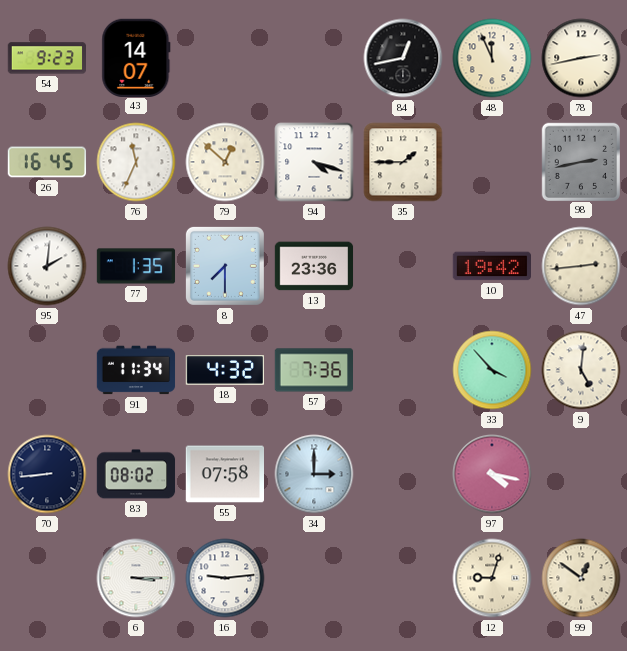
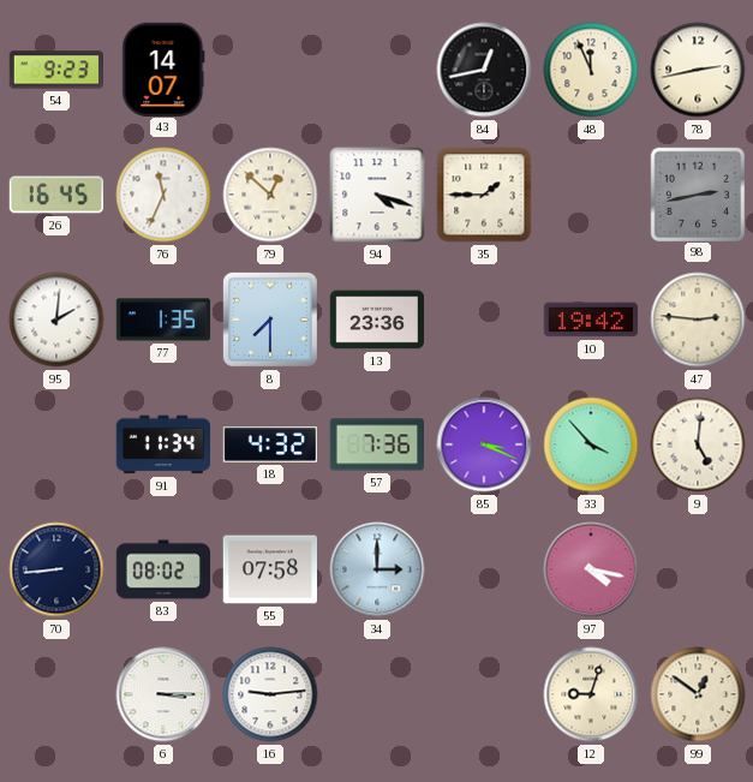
47: 2:44 -> 2:46
85: none -> 3:19
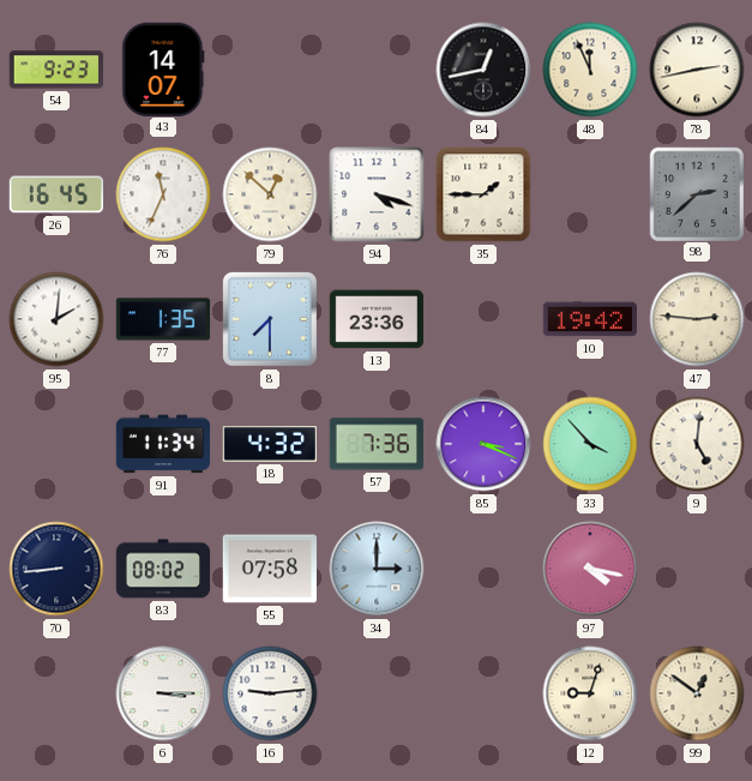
98: 2:43 -> 2:38
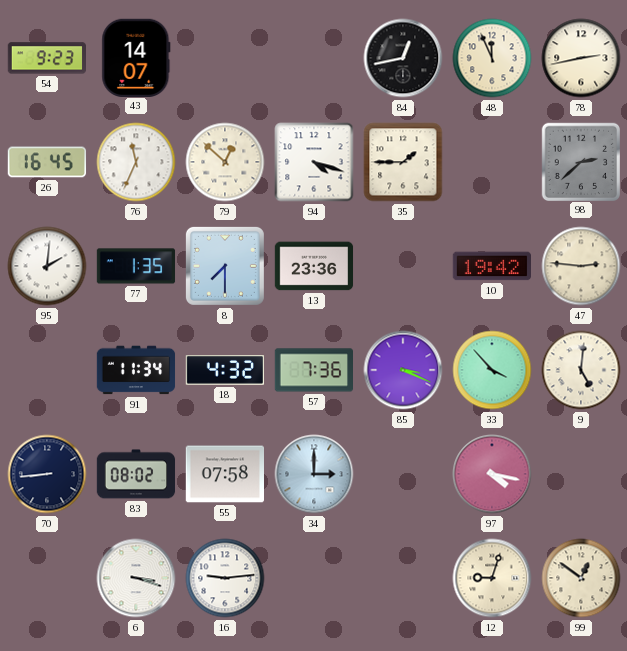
6: 3:15 -> 3:18
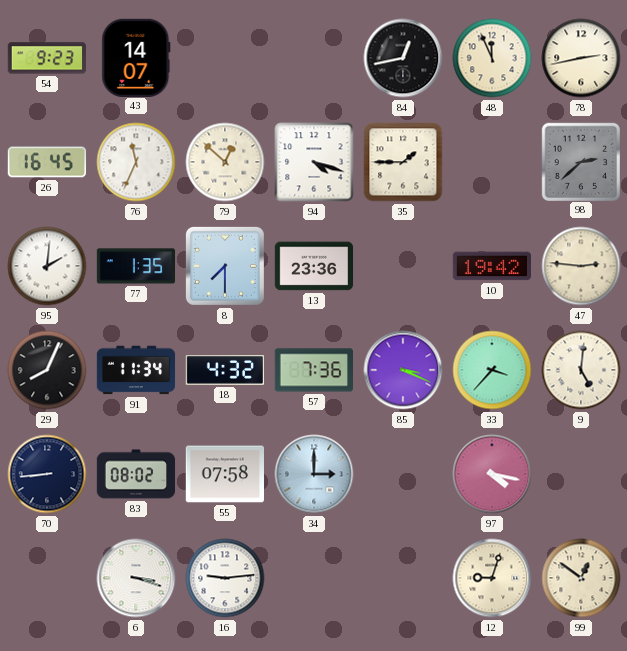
29: none -> 8:04
33: 3:53 -> 3:37
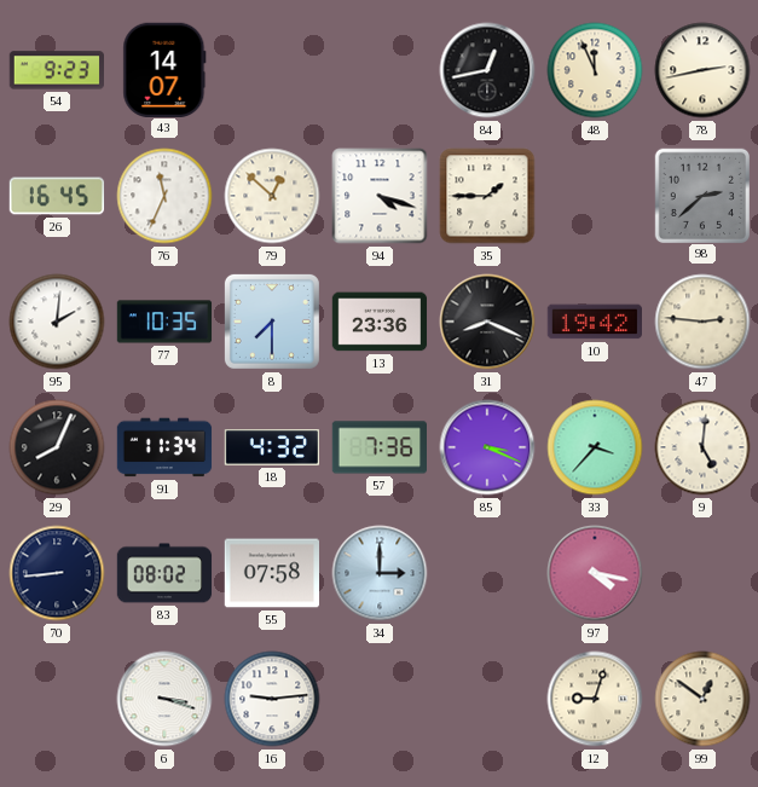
77: 1:35 -> 10:35
31: none -> 8:19
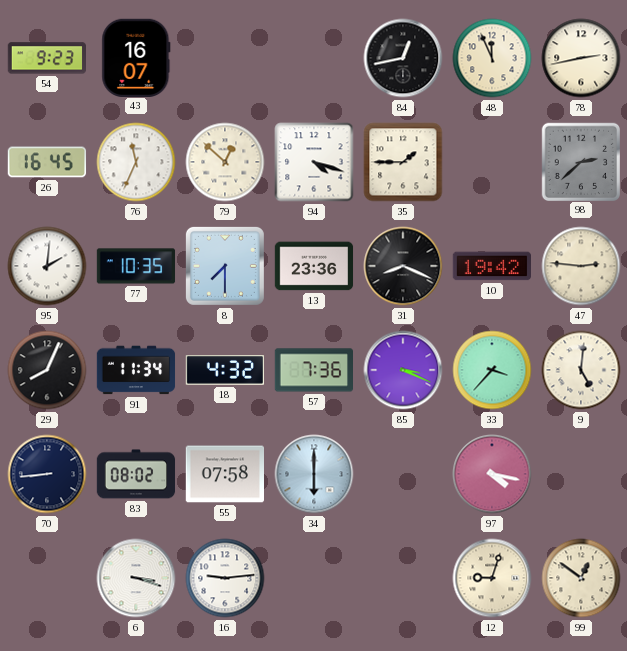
43: 14:07 -> 16:07
34: 3:00 -> 6:00
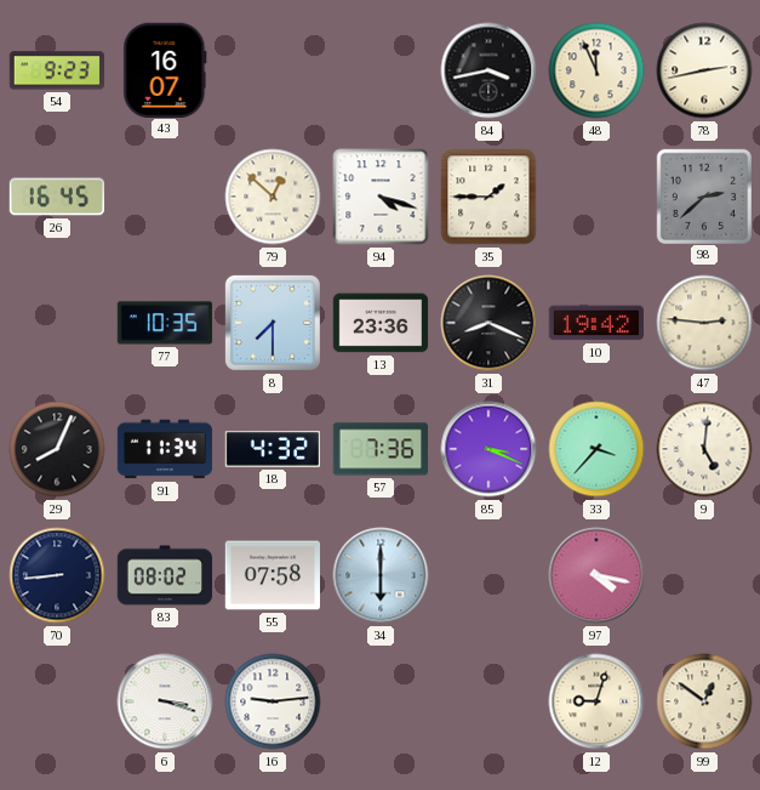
84: 12:43 -> 3:43
76: 11:34 -> none
95: 2:01 -> none
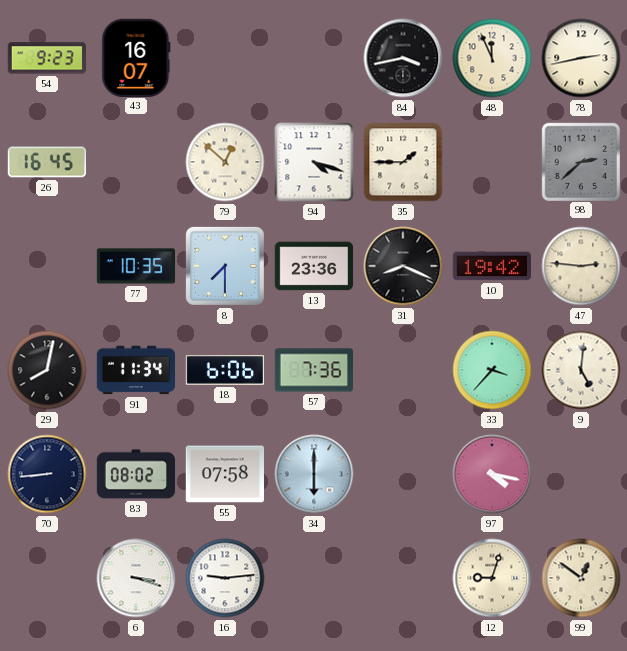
29: 8:04 -> 8:02
18: 4:32 -> 6:06
85: 3:19 -> none
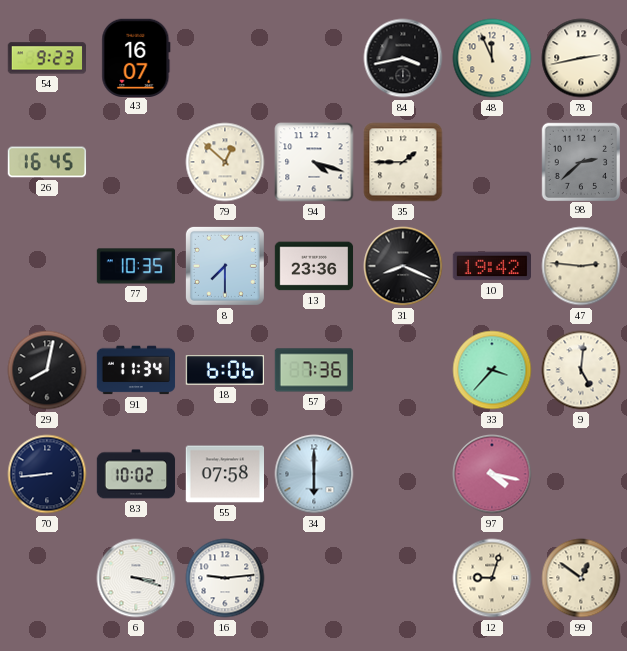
83: 08:02 -> 10:02
